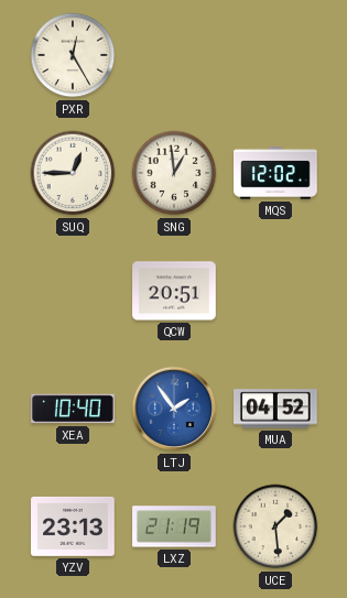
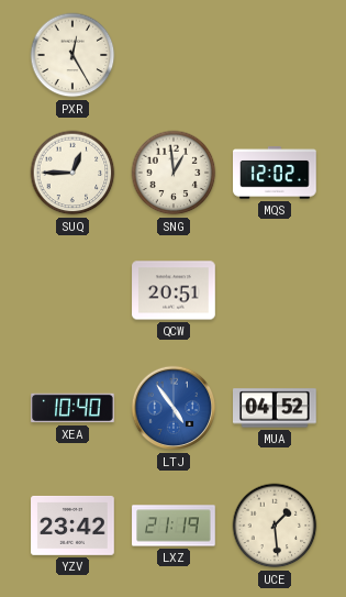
LTJ: 1:54 -> 4:54
YZV: 23:13 -> 23:42
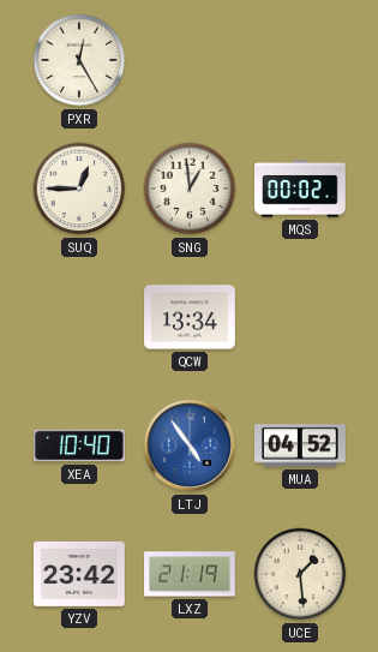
MQS: 12:02 -> 00:02
QCW: 20:51 -> 13:34
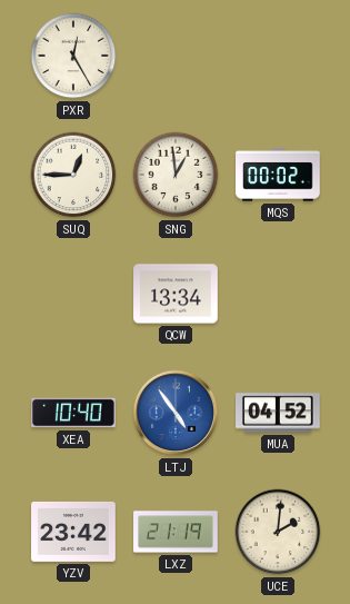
UCE: 1:29 -> 2:01
